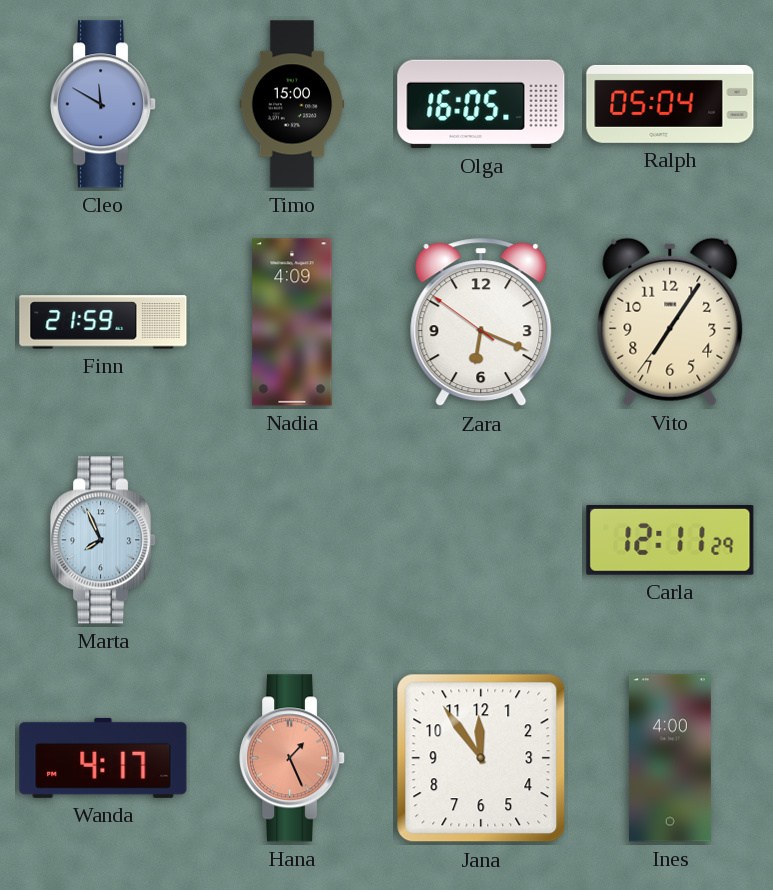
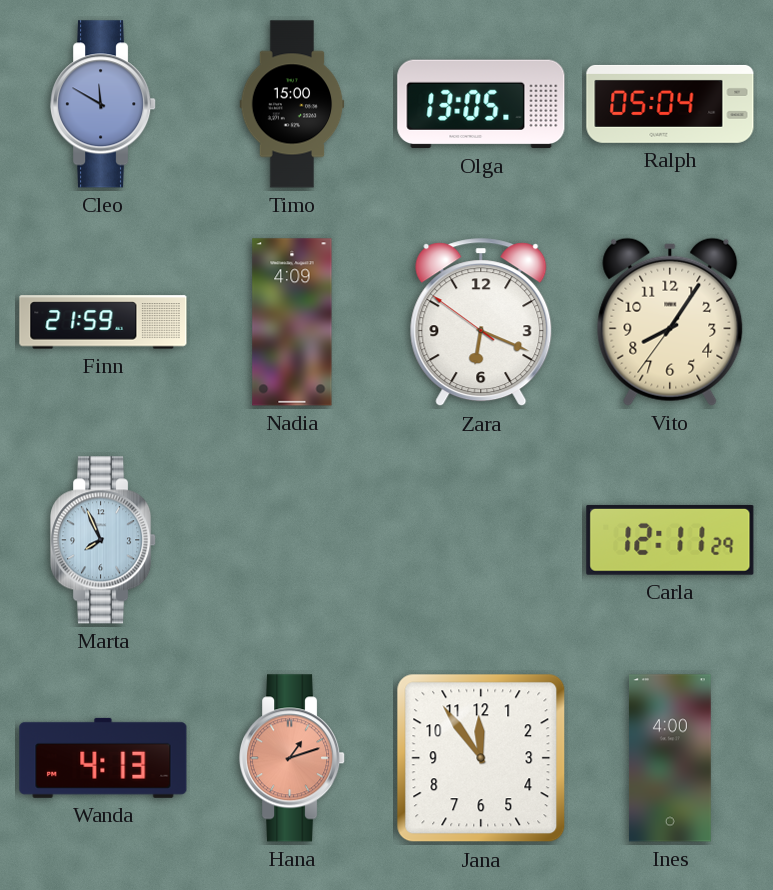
Olga: 16:05 -> 13:05
Vito: 7:05 -> 8:05
Wanda: 4:17 -> 4:13
Hana: 1:26 -> 1:12
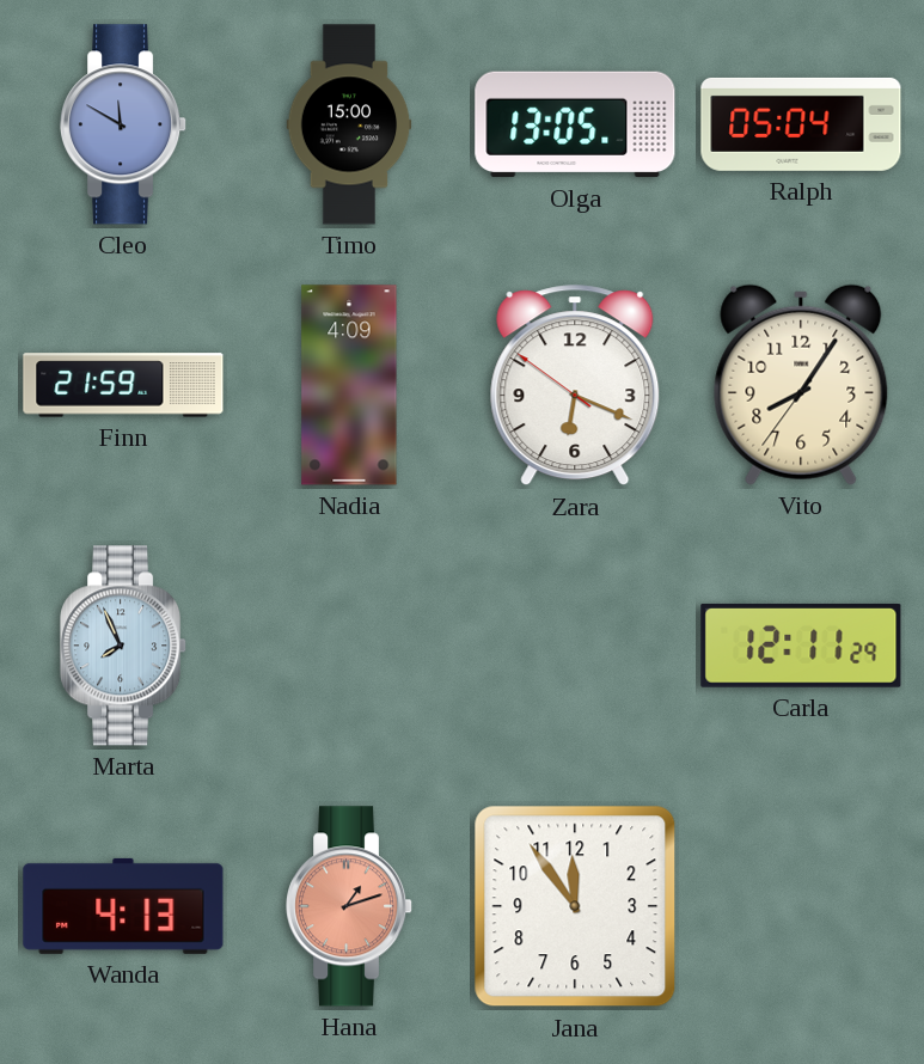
Ines: 4:00 -> none
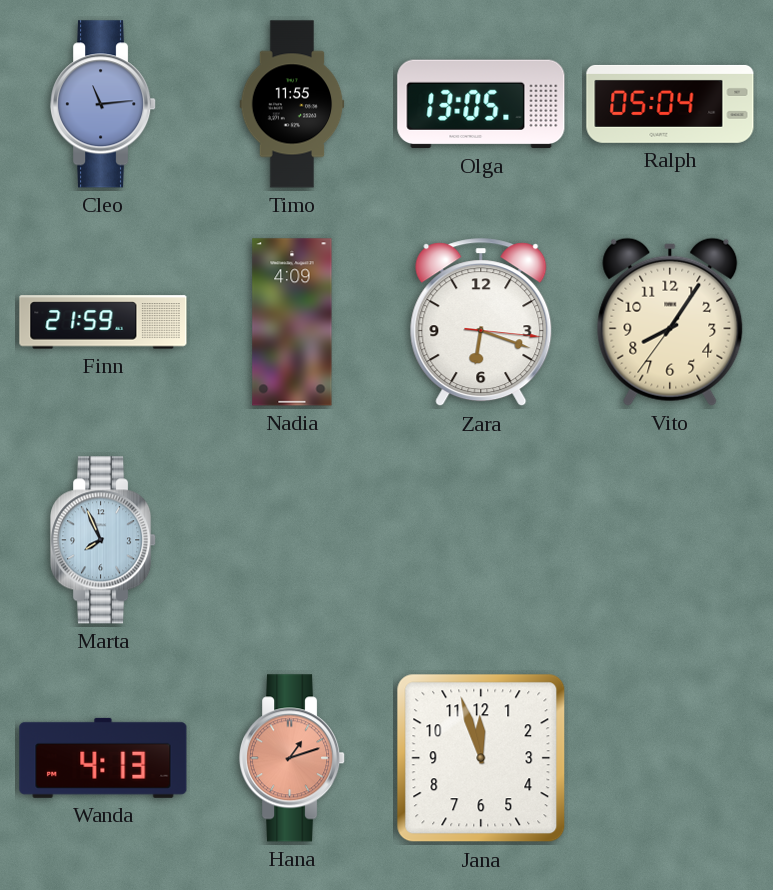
Cleo: 11:50 -> 11:14
Timo: 15:00 -> 11:55
Zara: 6:18:51 -> 6:18:16
Carla: 12:11 -> none
Jana: 11:54 -> 11:57
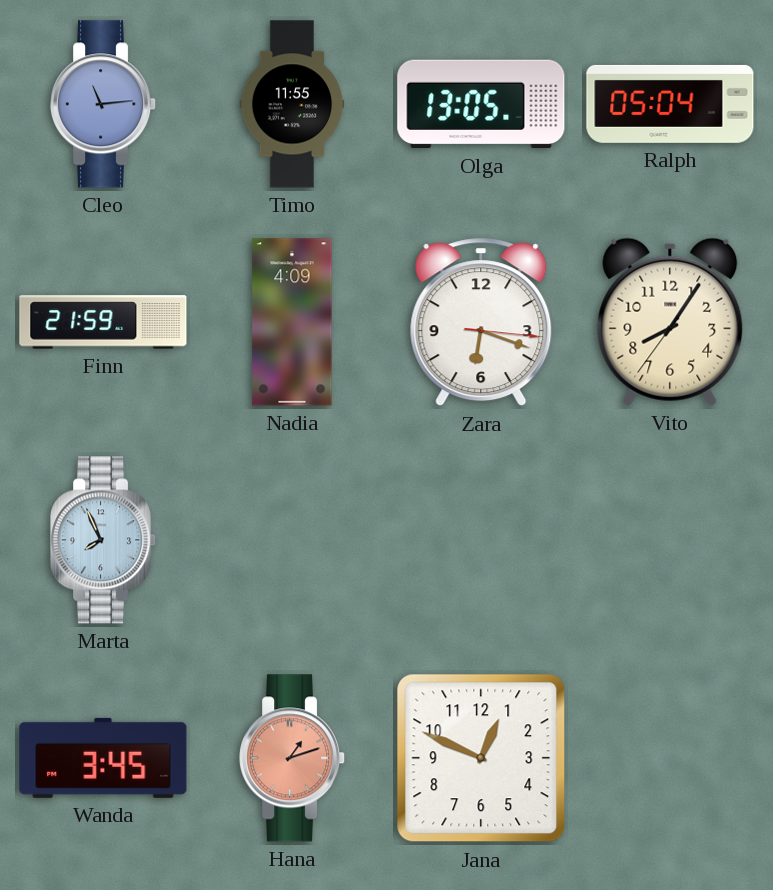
Wanda: 4:13 -> 3:45
Jana: 11:57 -> 12:49
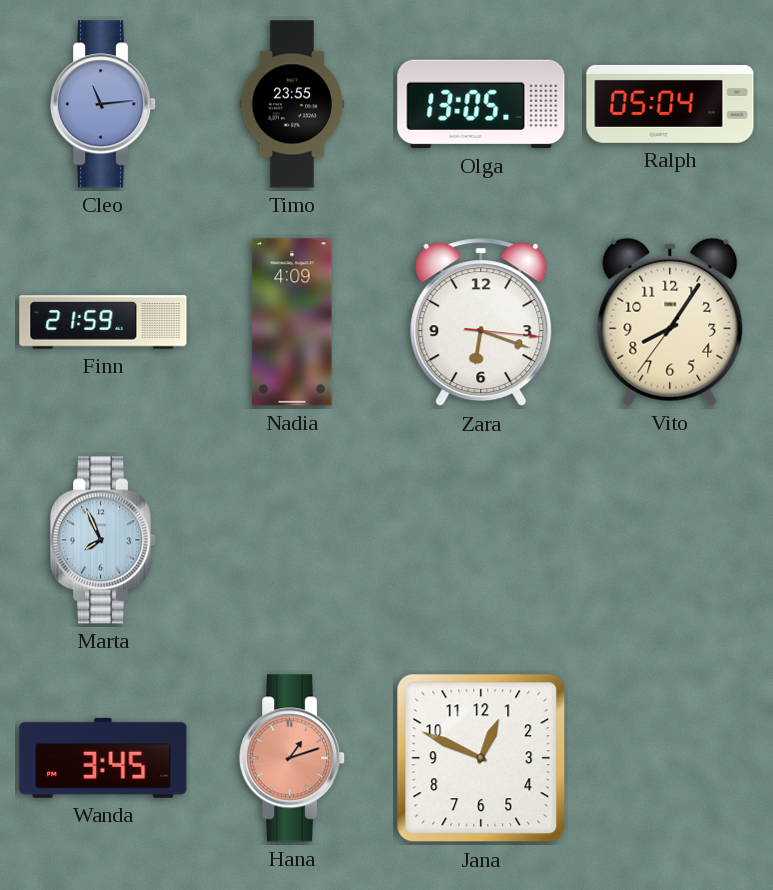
Timo: 11:55 -> 23:55
